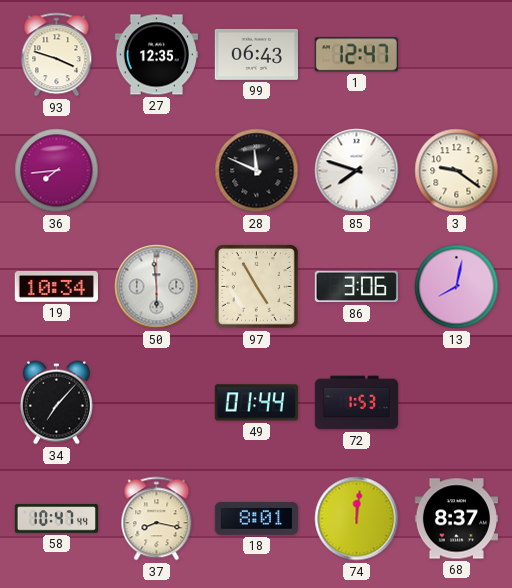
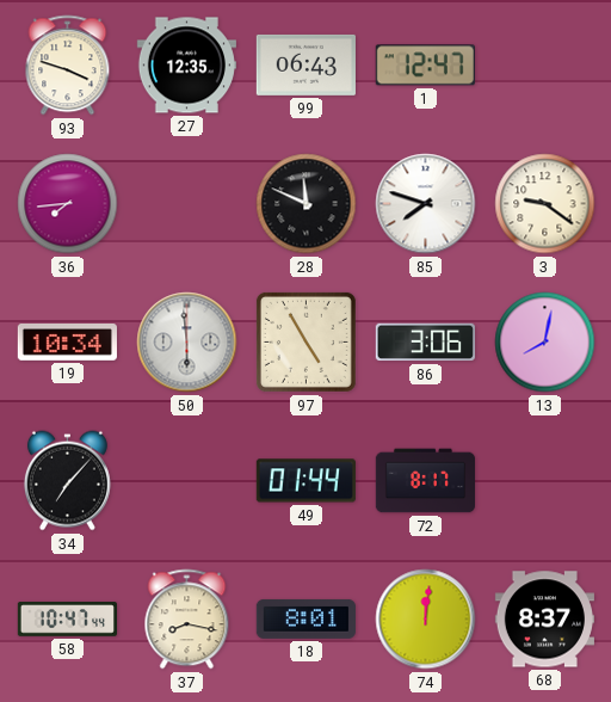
72: 1:53 -> 8:17
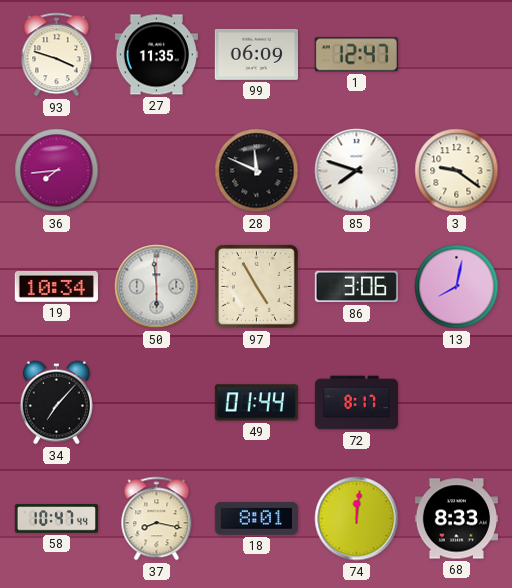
27: 12:35 -> 11:35
99: 06:43 -> 06:09
68: 8:37 -> 8:33
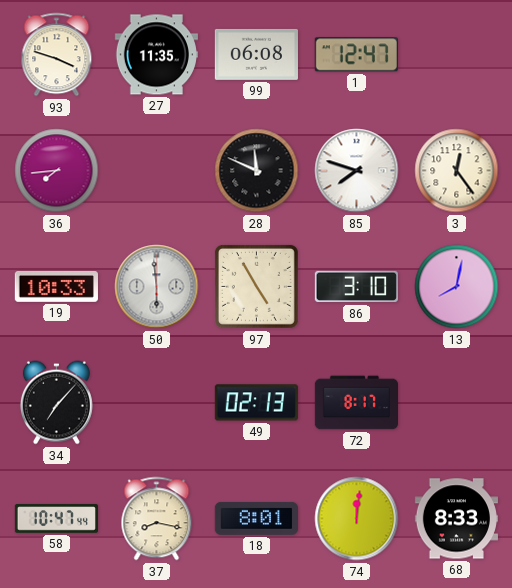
99: 06:09 -> 06:08
3: 9:21 -> 12:24
19: 10:34 -> 10:33
86: 3:06 -> 3:10
49: 01:44 -> 02:13
